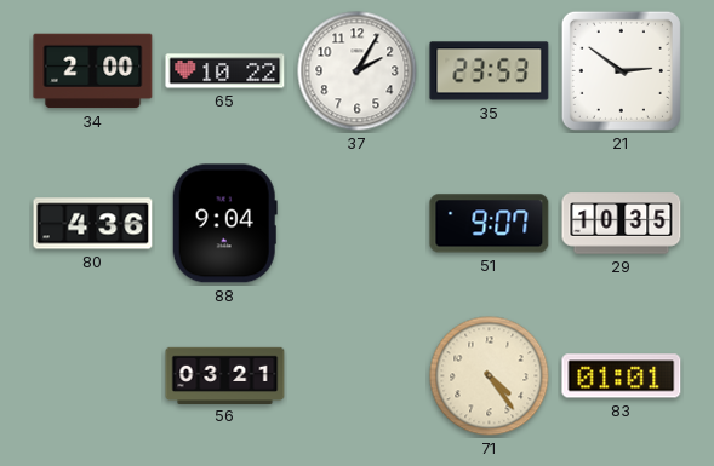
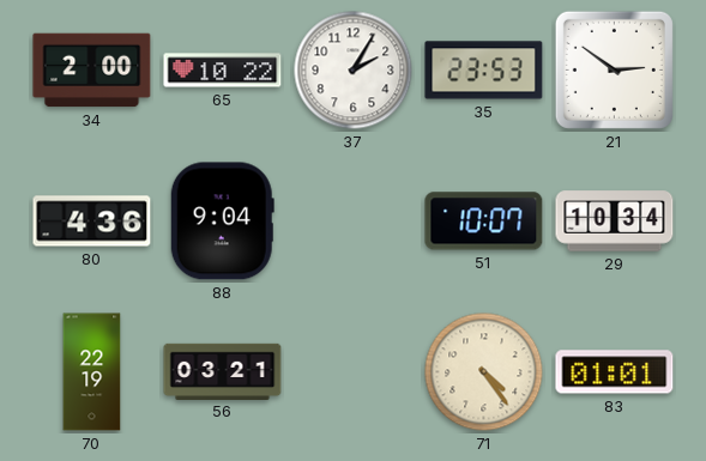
51: 9:07 -> 10:07
29: 10:35 -> 10:34
70: none -> 22:19
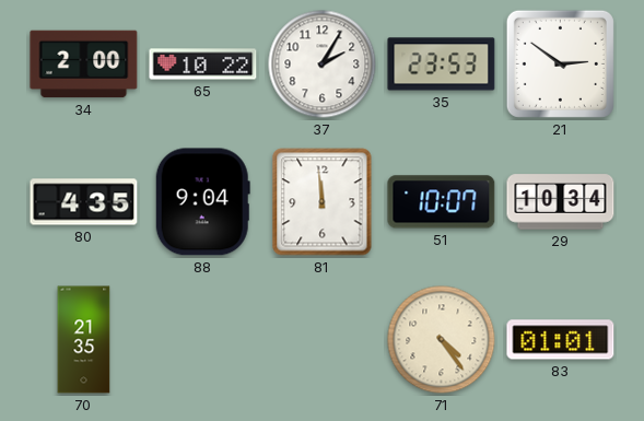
80: 4:36 -> 4:35
81: none -> 11:59
70: 22:19 -> 21:35
56: 03:21 -> none
